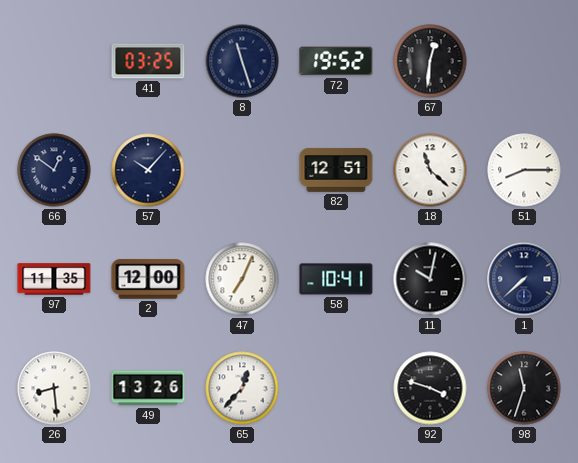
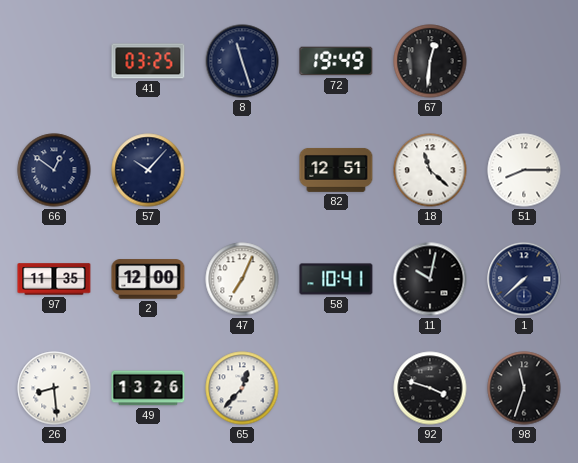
72: 19:52 -> 19:49
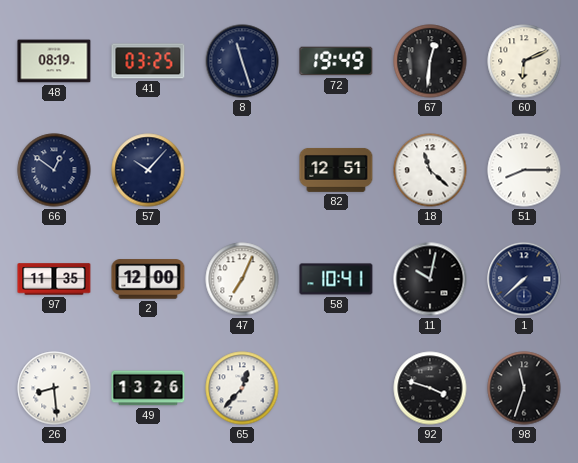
48: none -> 08:19
60: none -> 6:11
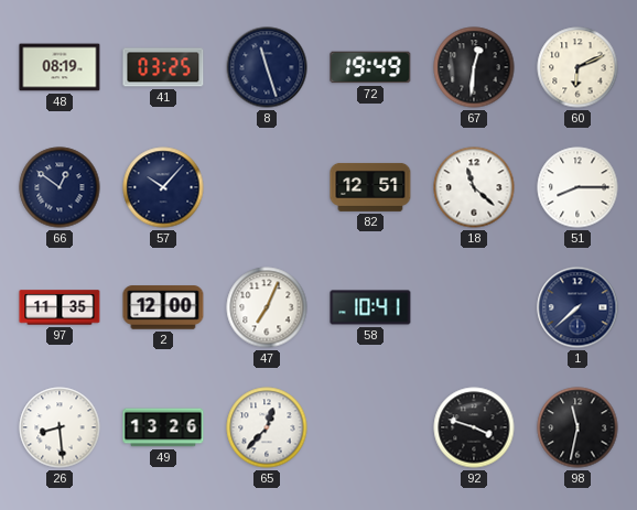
11: 10:02 -> none
98: 11:33 -> 11:32
